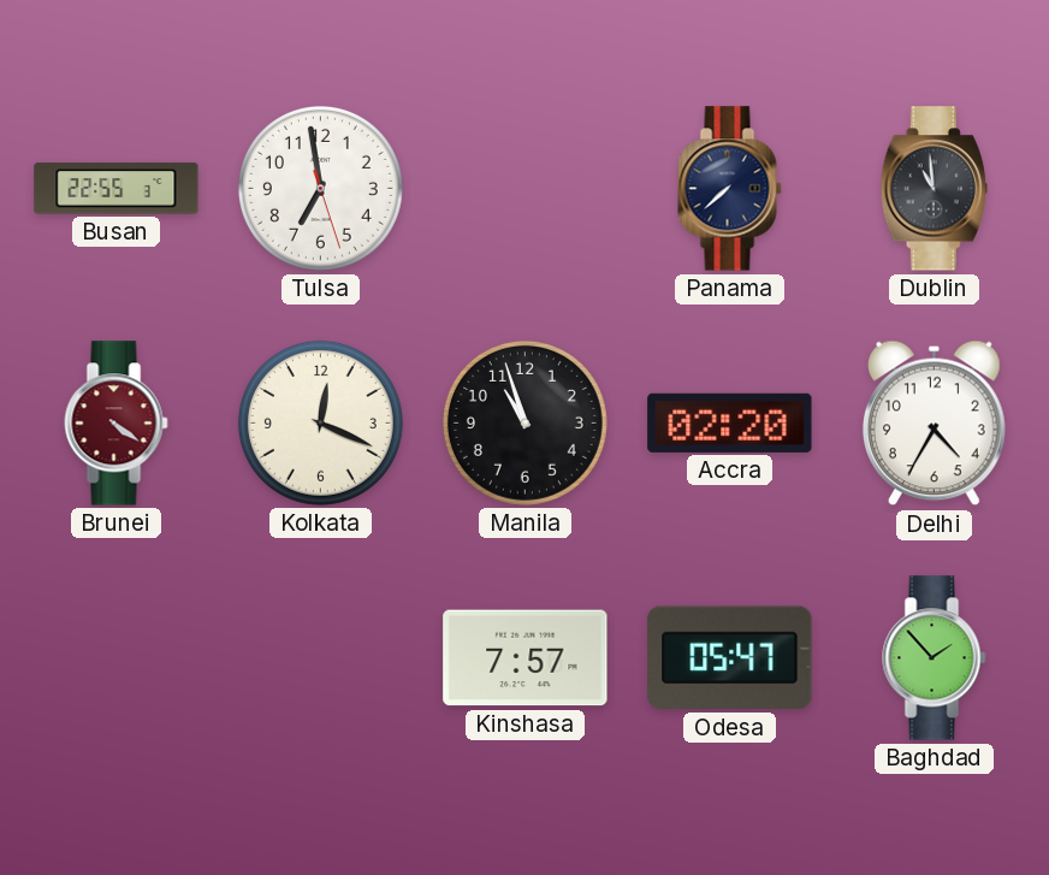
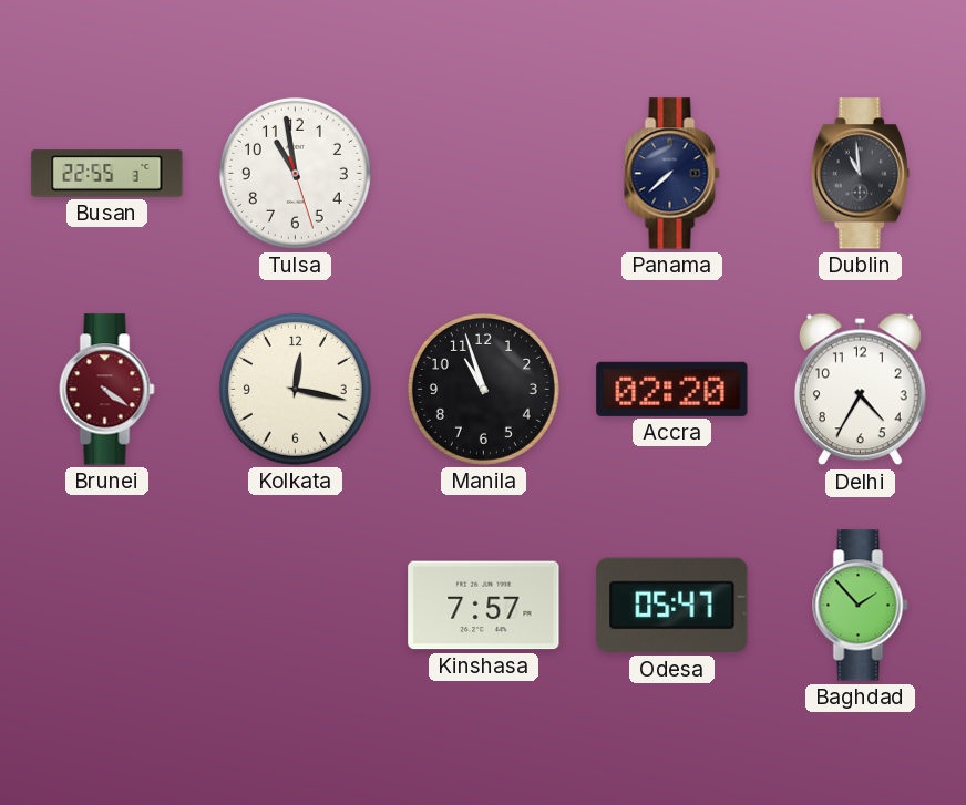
Tulsa: 6:58 -> 10:58
Kolkata: 12:19 -> 12:17
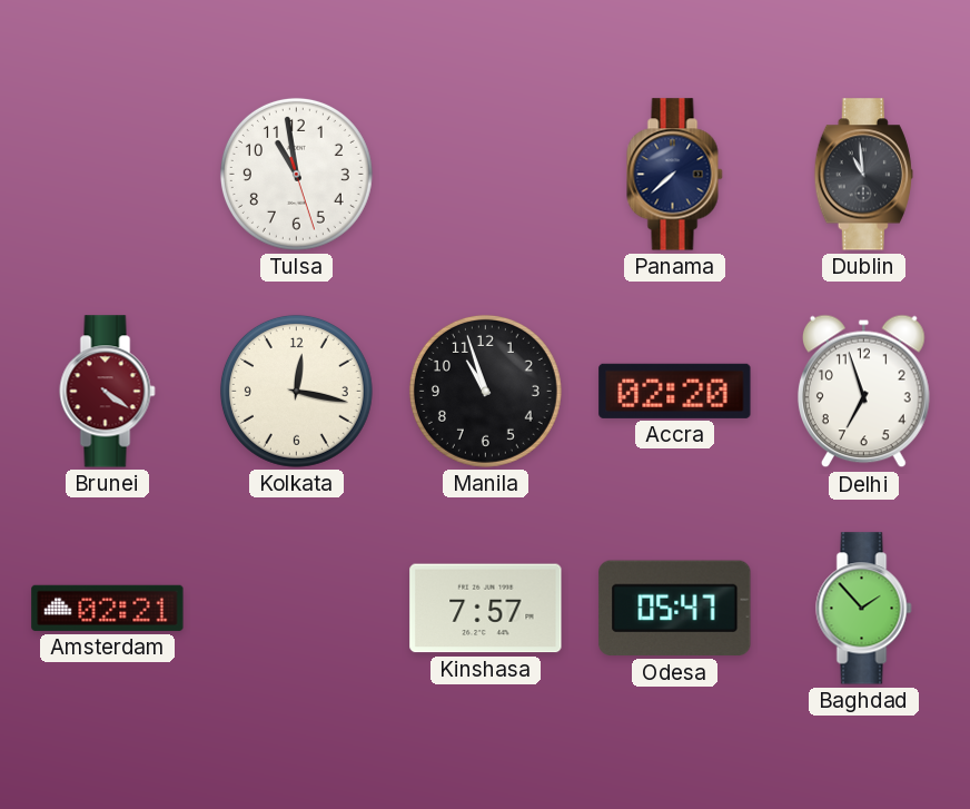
Busan: 22:55 -> none
Delhi: 4:35 -> 6:57
Amsterdam: none -> 02:21
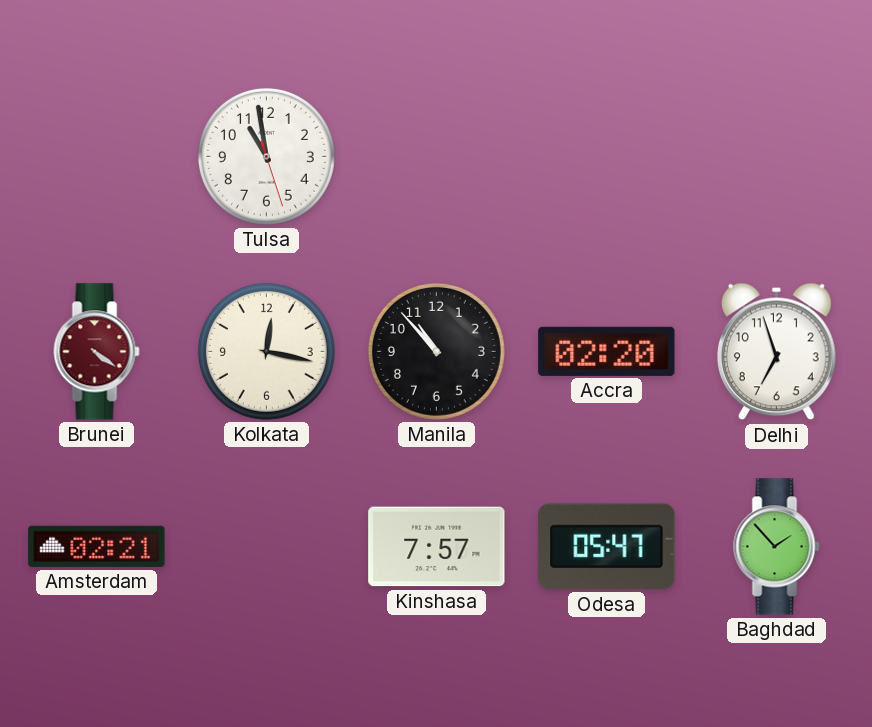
Panama: 7:38 -> none
Dublin: 10:59 -> none
Manila: 10:57 -> 10:53
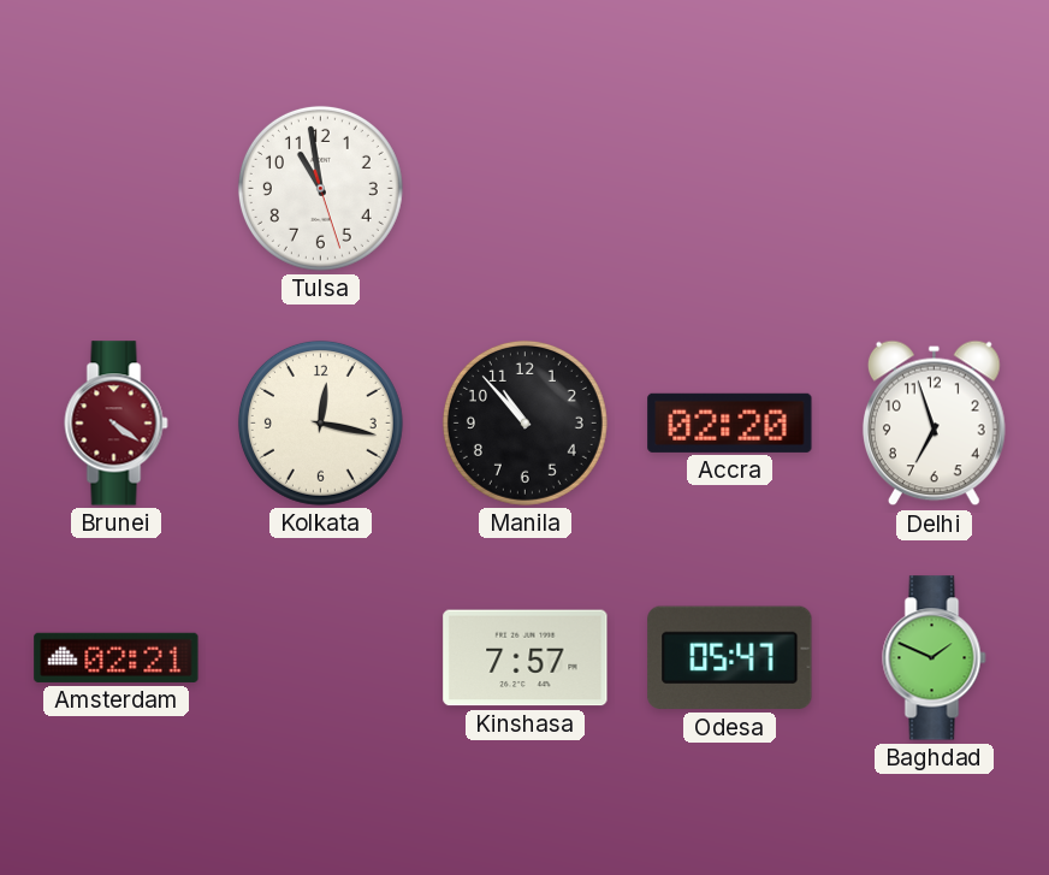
Baghdad: 1:53 -> 1:49
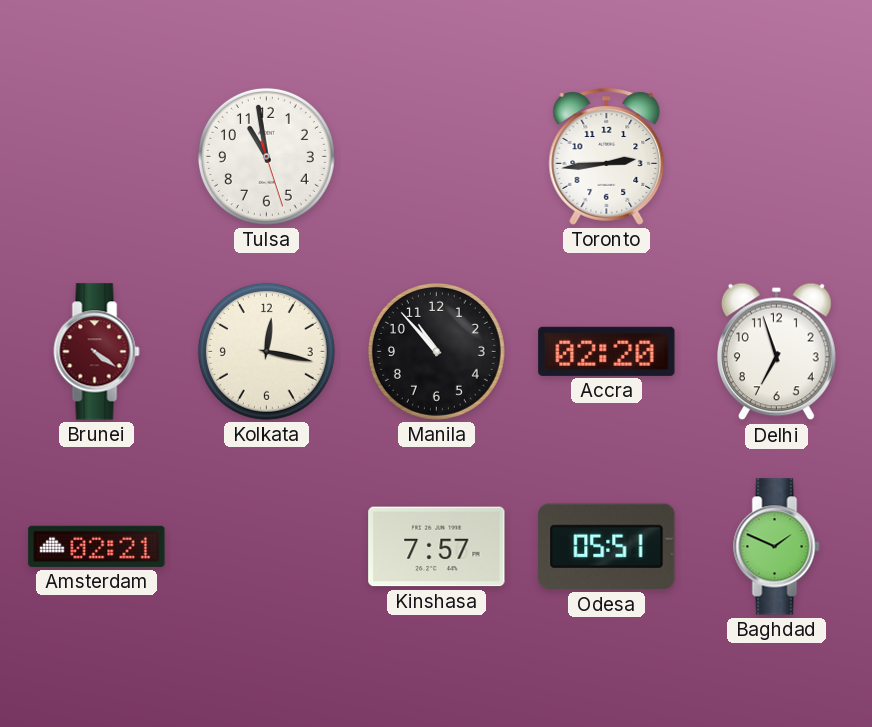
Toronto: none -> 2:44
Odesa: 05:47 -> 05:51
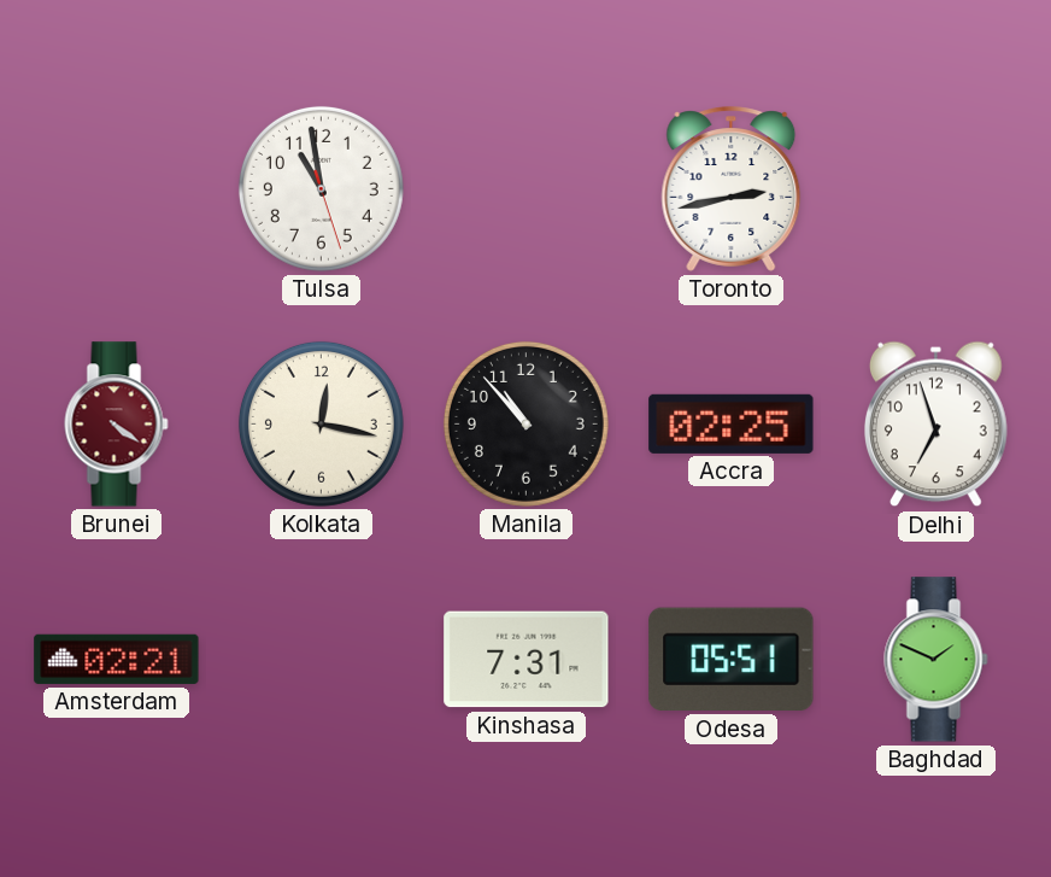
Toronto: 2:44 -> 2:43
Accra: 02:20 -> 02:25
Kinshasa: 7:57 -> 7:31
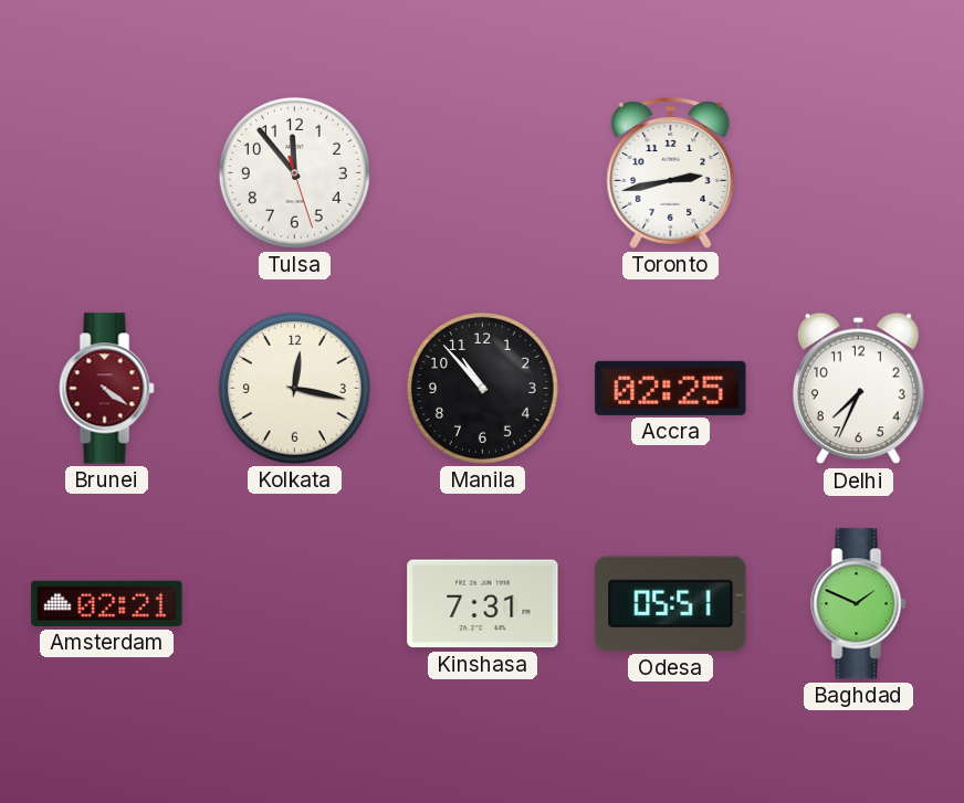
Tulsa: 10:58 -> 11:53
Delhi: 6:57 -> 7:34
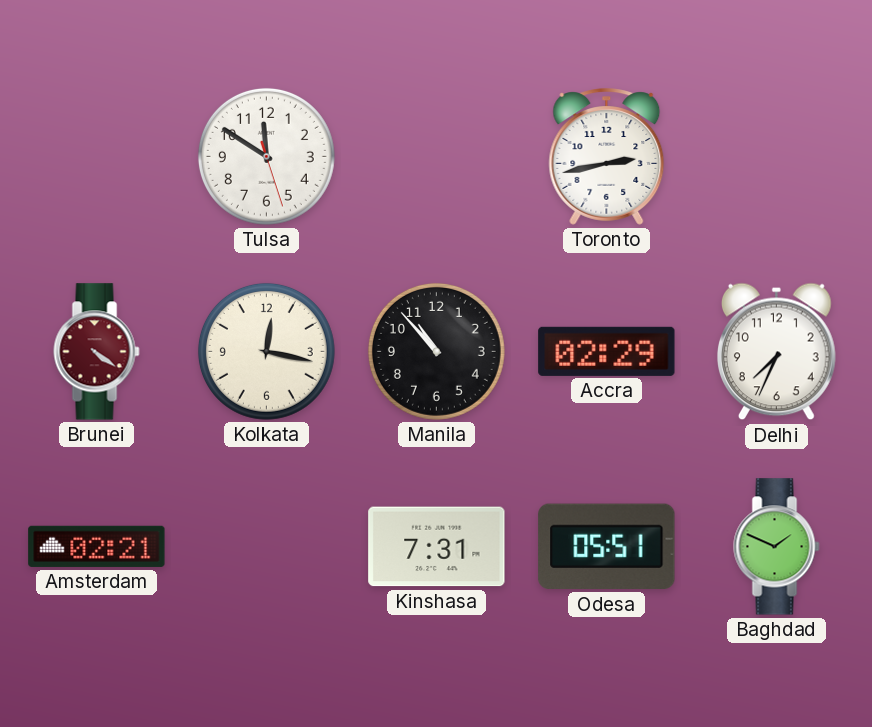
Tulsa: 11:53 -> 11:50
Accra: 02:25 -> 02:29
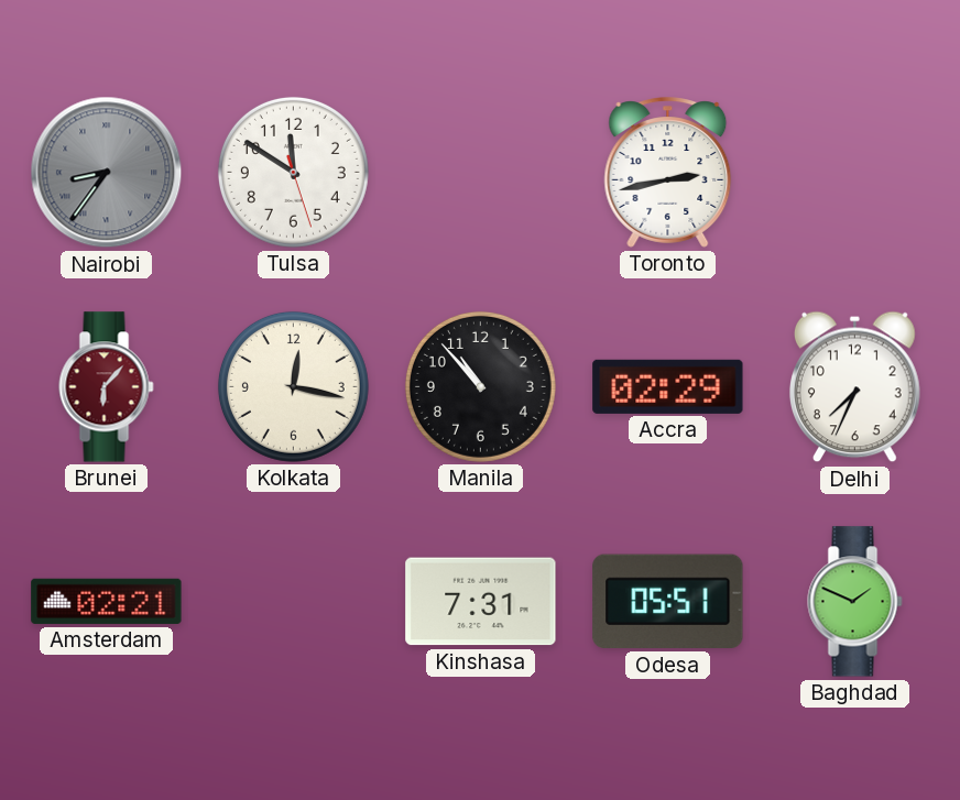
Nairobi: none -> 8:36
Brunei: 4:21 -> 6:07
